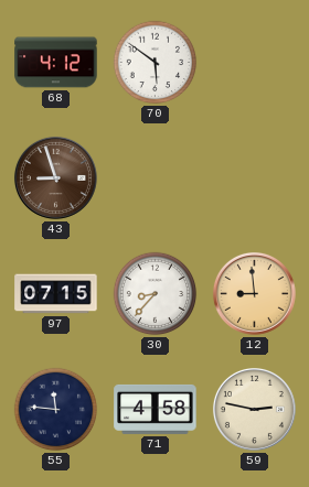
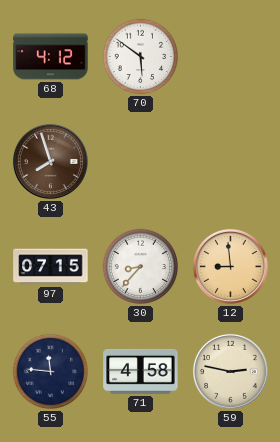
43: 8:57 -> 7:57
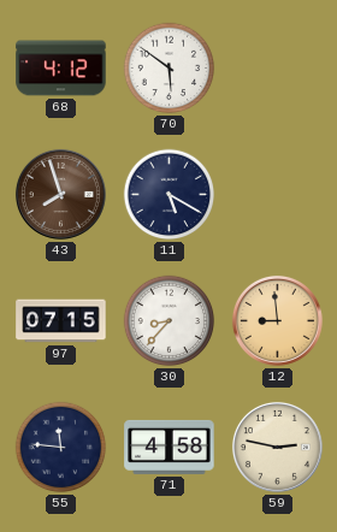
11: none -> 5:20
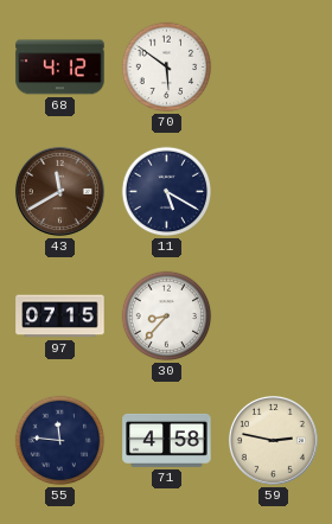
43: 7:57 -> 11:40
12: 8:59 -> none
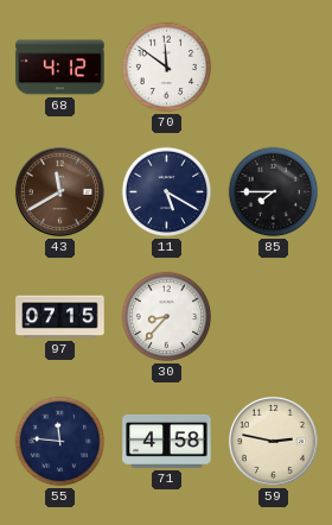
70: 5:51 -> 11:51
85: none -> 7:45
